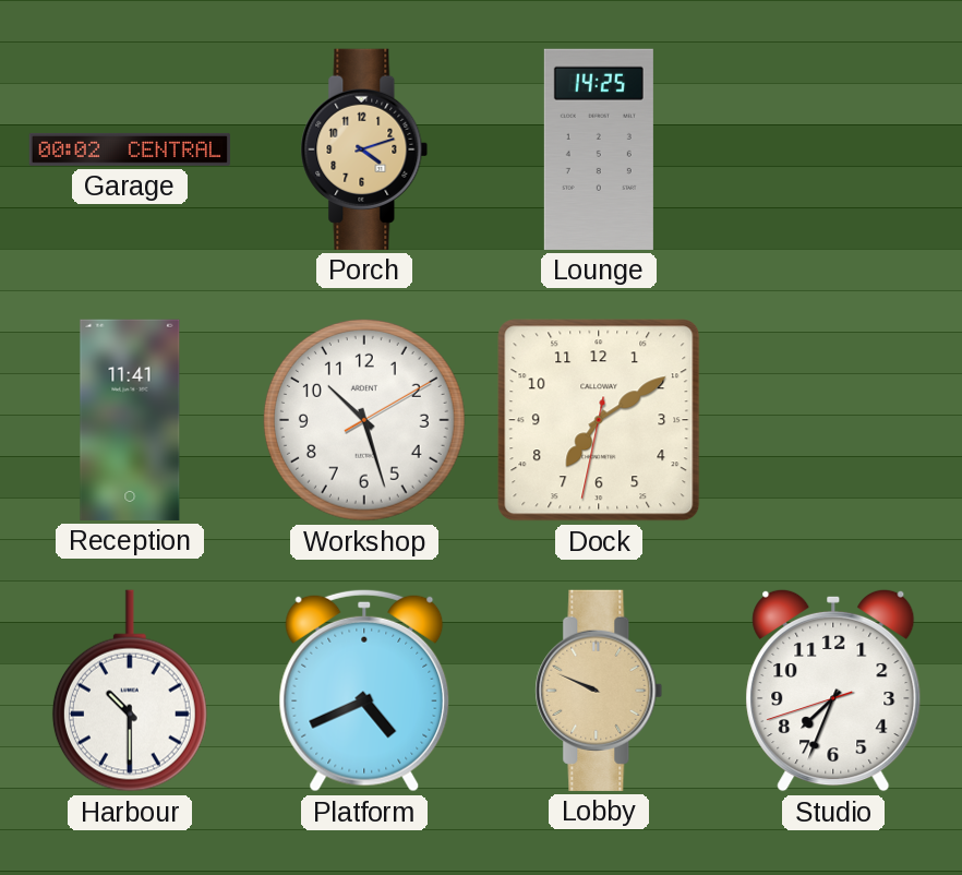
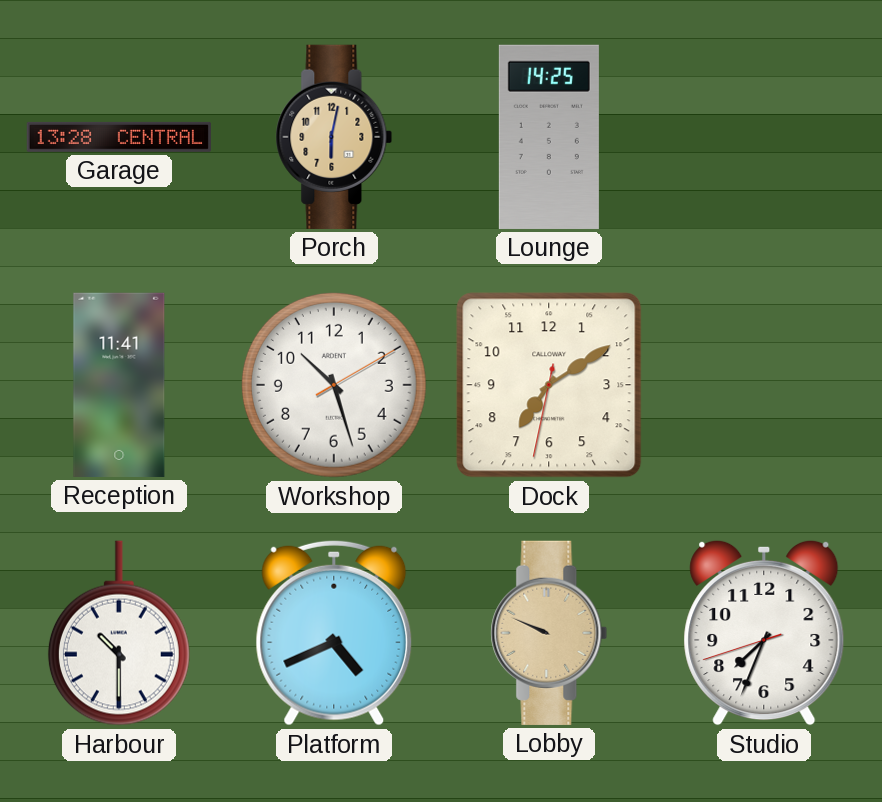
Garage: 00:02 -> 13:28
Porch: 4:12 -> 6:02
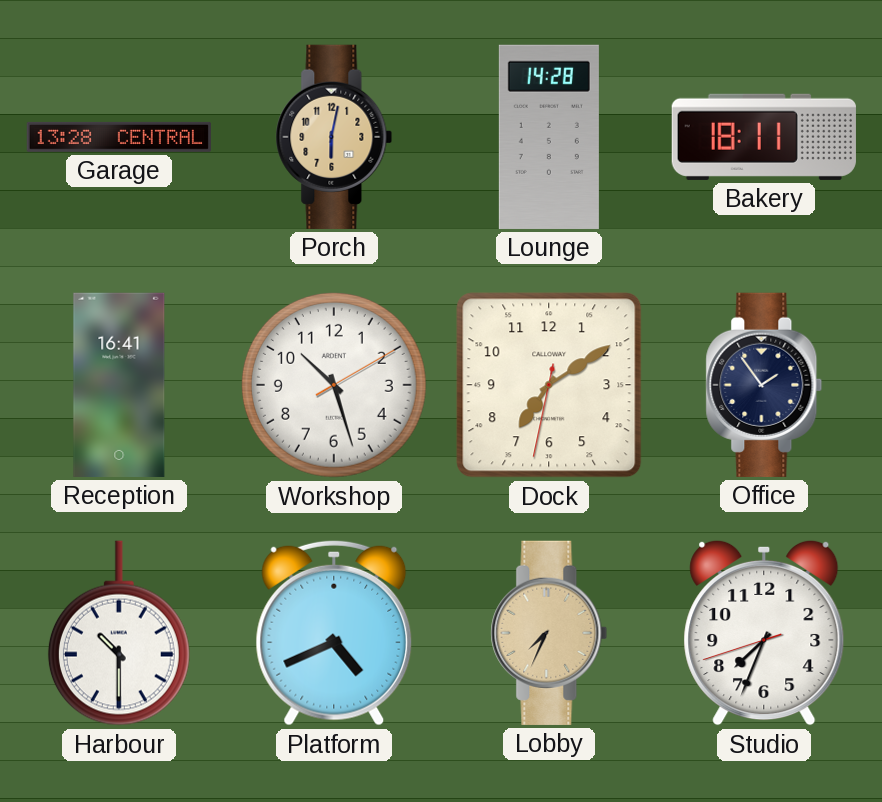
Lounge: 14:25 -> 14:28
Bakery: none -> 18:11
Reception: 11:41 -> 16:41
Office: none -> 1:54
Lobby: 9:49 -> 7:34
